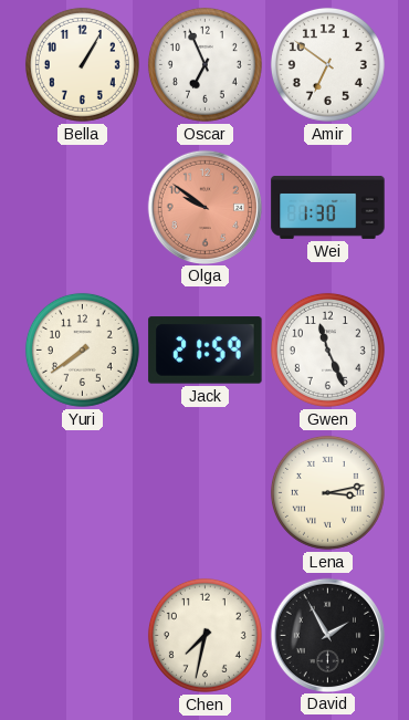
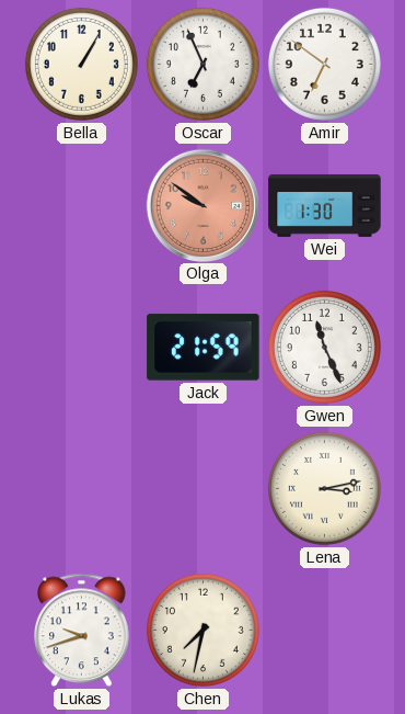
Yuri: 7:39 -> none
Lukas: none -> 9:42
David: 1:55 -> none
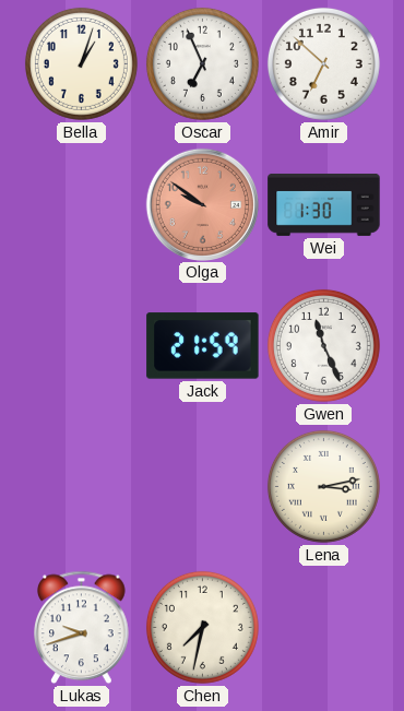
Bella: 1:05 -> 1:03
Amir: 6:51 -> 6:52
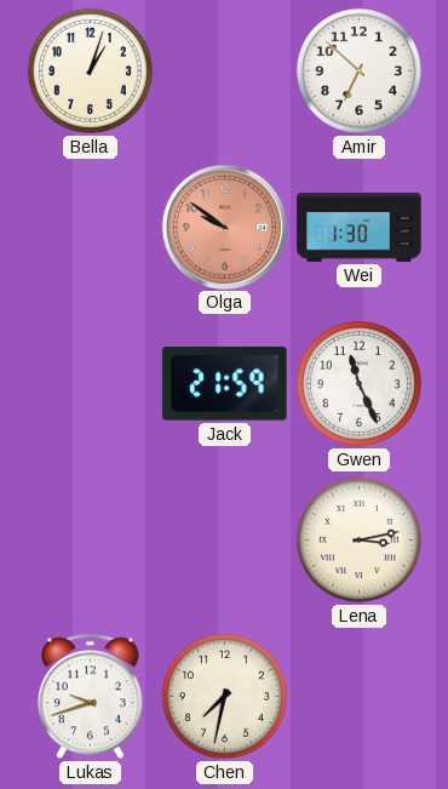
Oscar: 6:56 -> none
